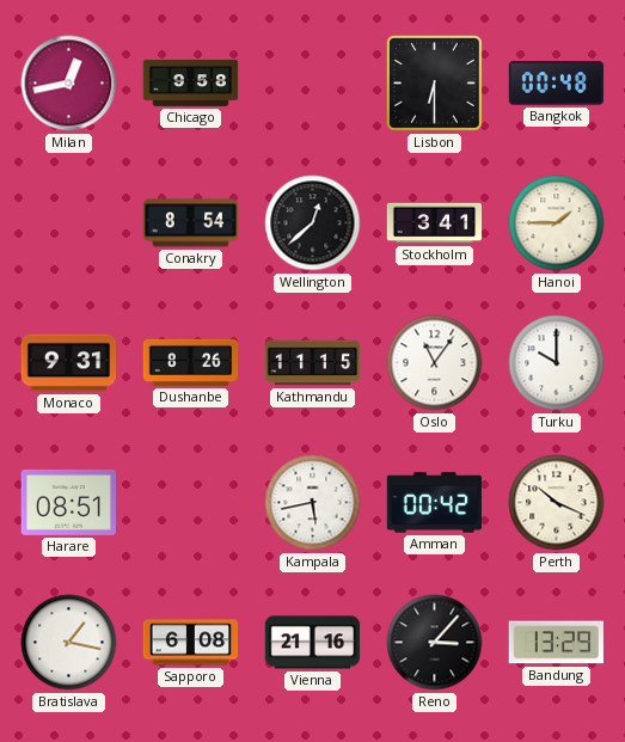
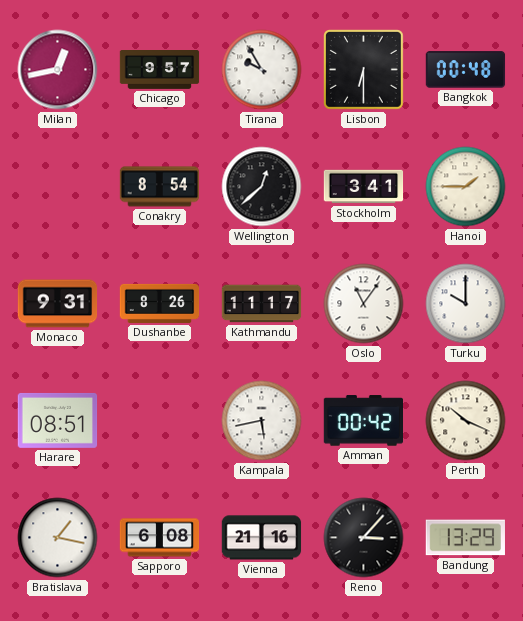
Chicago: 9:58 -> 9:57
Tirana: none -> 9:55
Kathmandu: 11:15 -> 11:17
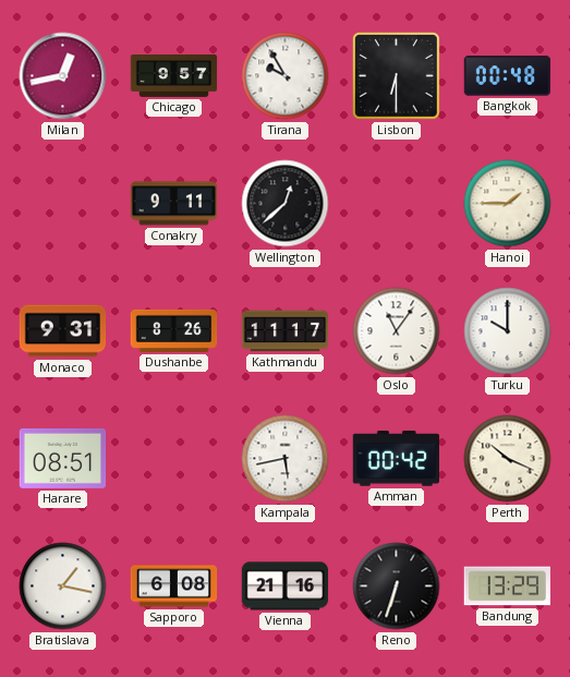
Conakry: 8:54 -> 9:11
Stockholm: 3:41 -> none
Reno: 3:07 -> 6:33
